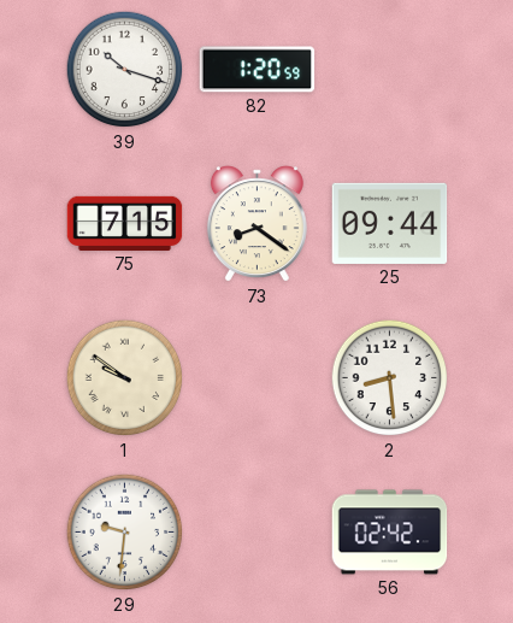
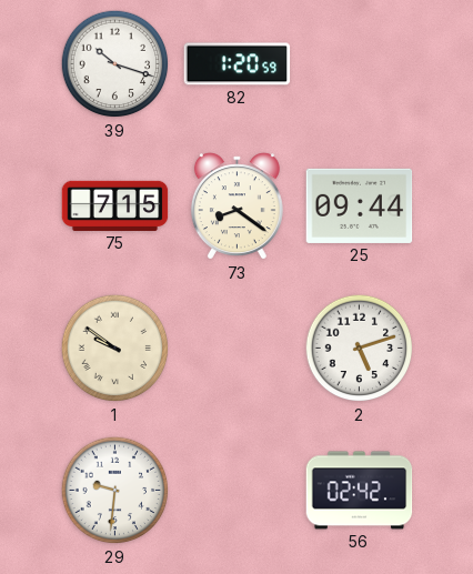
2: 8:29 -> 5:12
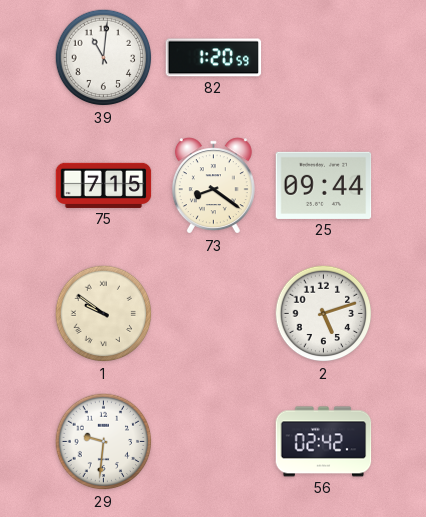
39: 10:18 -> 11:01
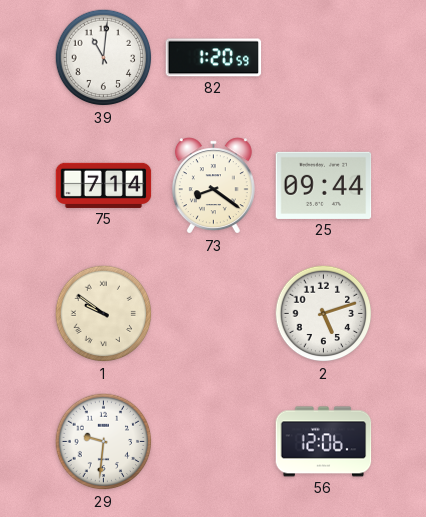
75: 7:15 -> 7:14
56: 02:42 -> 12:06
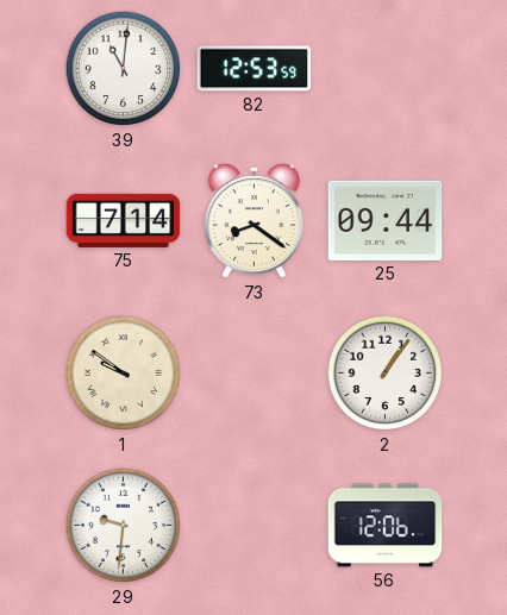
82: 1:20 -> 12:53
2: 5:12 -> 1:06
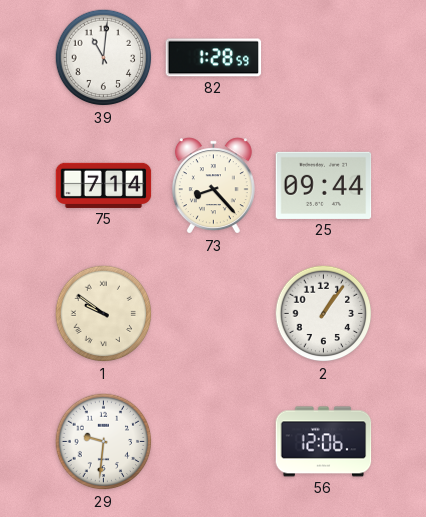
82: 12:53 -> 1:28
73: 8:21 -> 8:23
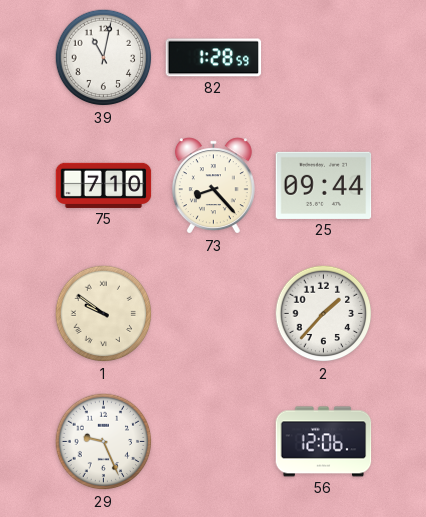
39: 11:01 -> 11:02
75: 7:14 -> 7:10
2: 1:06 -> 1:37
29: 9:31 -> 9:26
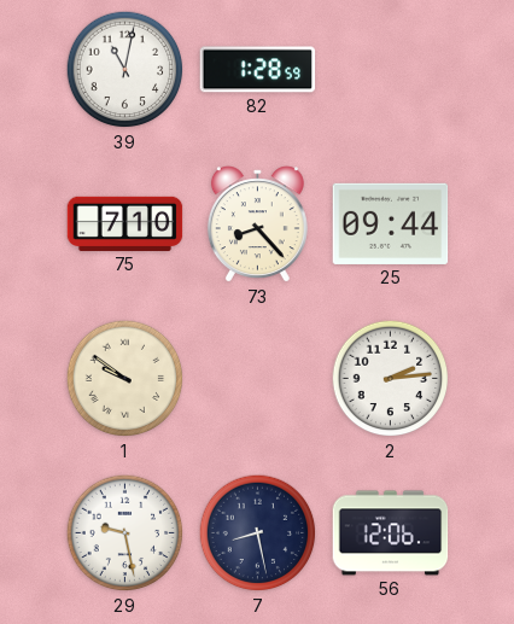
2: 1:37 -> 2:14
29: 9:26 -> 9:28
7: none -> 8:28
